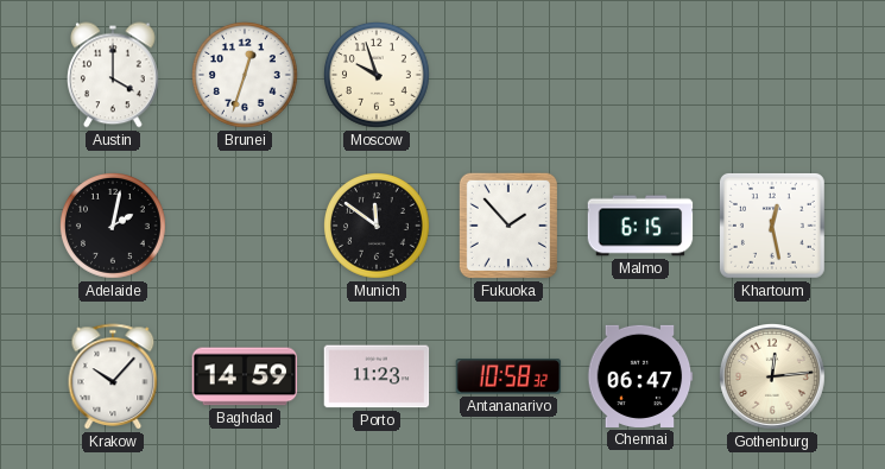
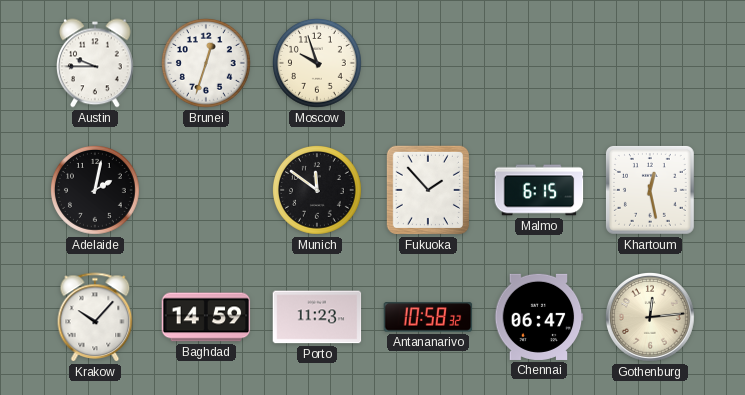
Austin: 4:00 -> 9:45
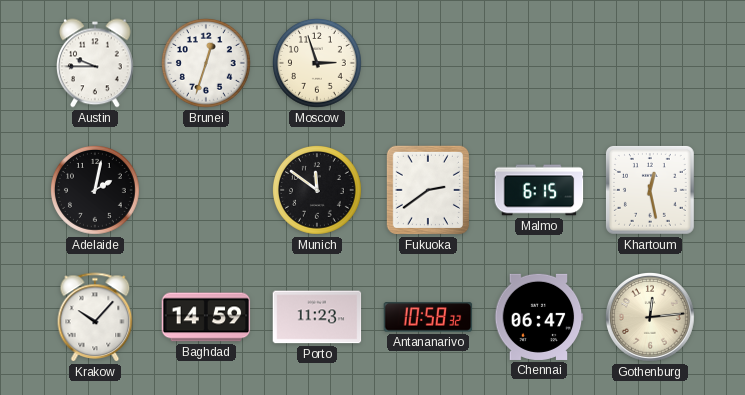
Moscow: 9:57 -> 2:57
Fukuoka: 1:53 -> 2:39
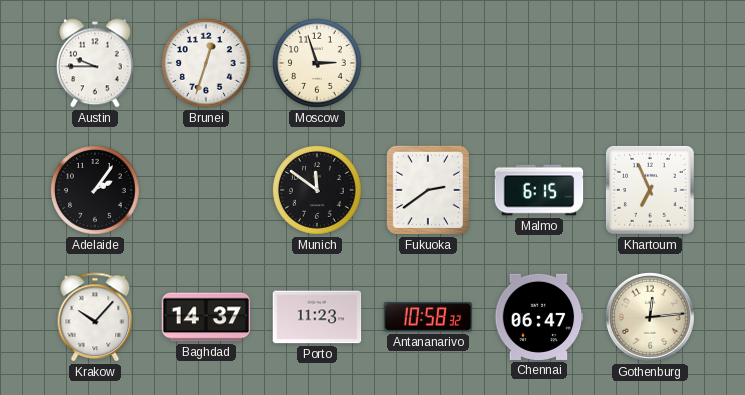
Adelaide: 2:02 -> 2:06
Khartoum: 12:28 -> 6:56
Baghdad: 14:59 -> 14:37
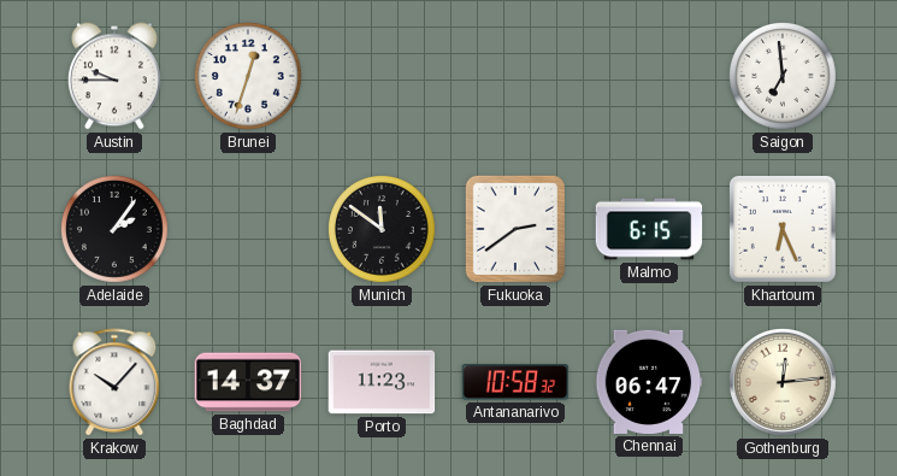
Moscow: 2:57 -> none
Saigon: none -> 6:59
Khartoum: 6:56 -> 6:26
